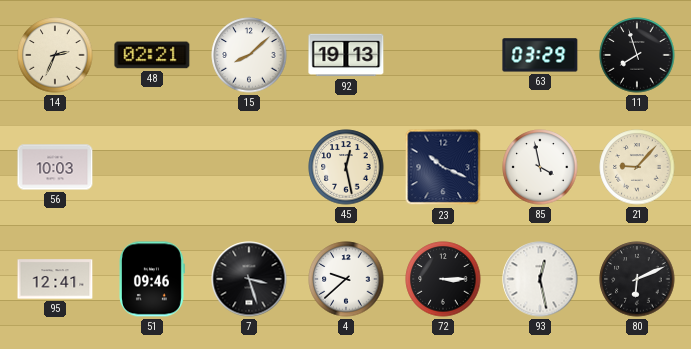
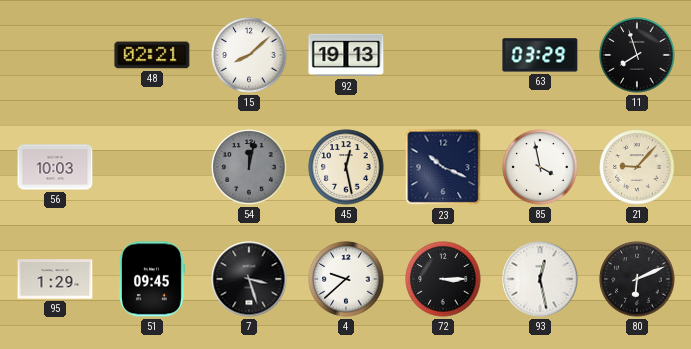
14: 2:34 -> none
54: none -> 12:02
95: 12:41 -> 1:29
51: 09:46 -> 09:45
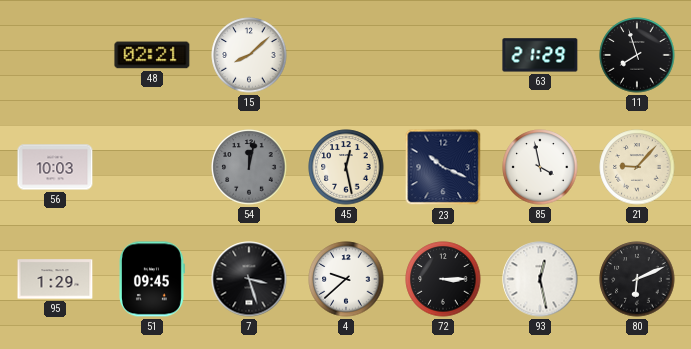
92: 19:13 -> none
63: 03:29 -> 21:29
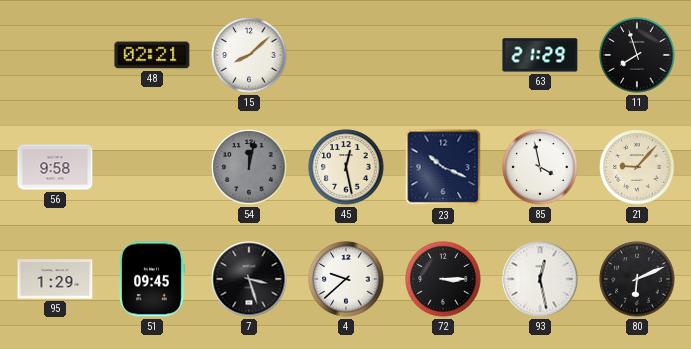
56: 10:03 -> 9:58
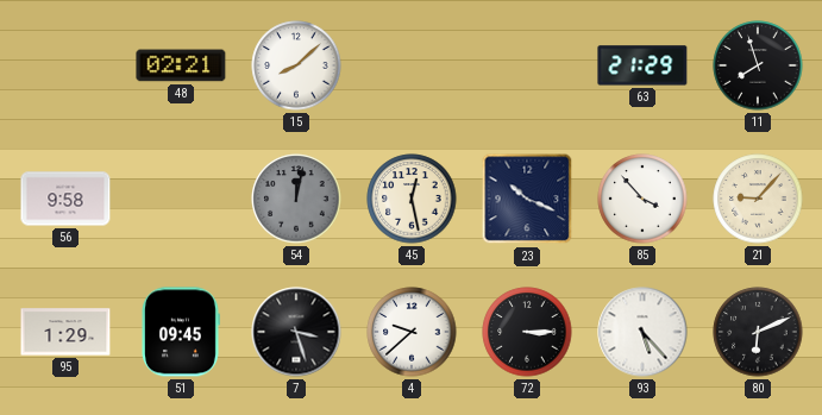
85: 3:58 -> 3:53
93: 12:28 -> 5:23
